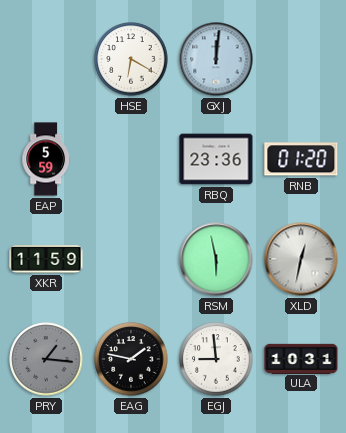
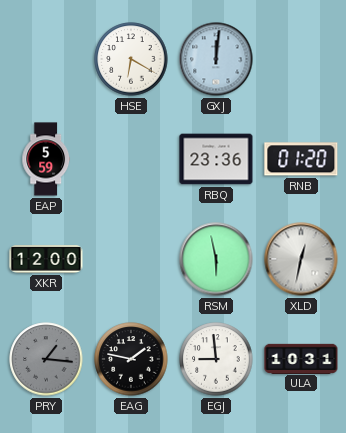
XKR: 11:59 -> 12:00
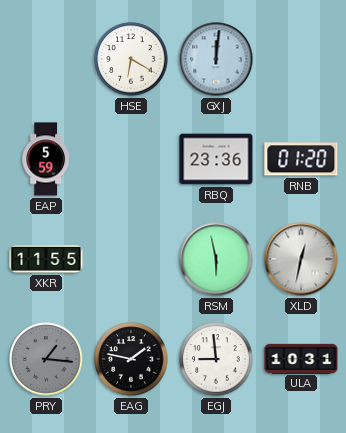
XKR: 12:00 -> 11:55
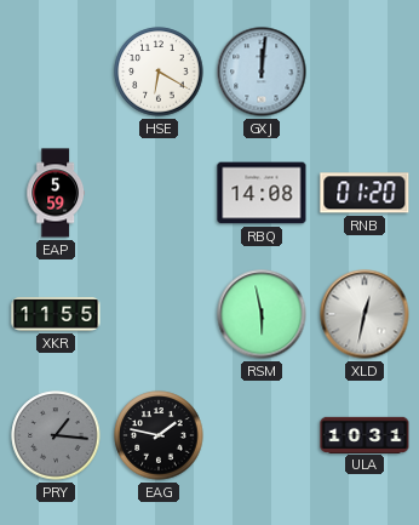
RBQ: 23:36 -> 14:08
EGJ: 8:59 -> none
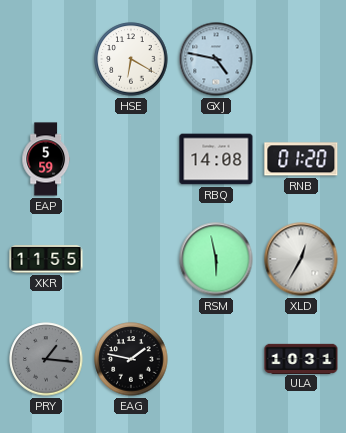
GXJ: 12:01 -> 4:47
XLD: 12:32 -> 12:35
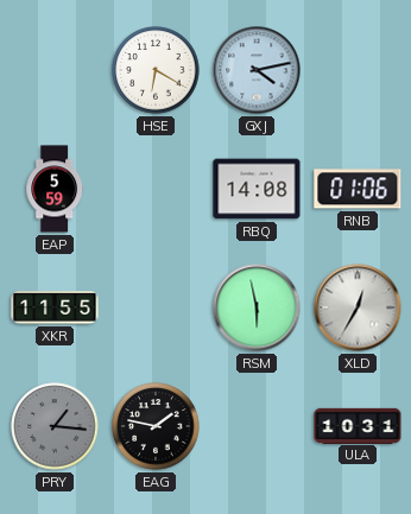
GXJ: 4:47 -> 4:13
RNB: 01:20 -> 01:06
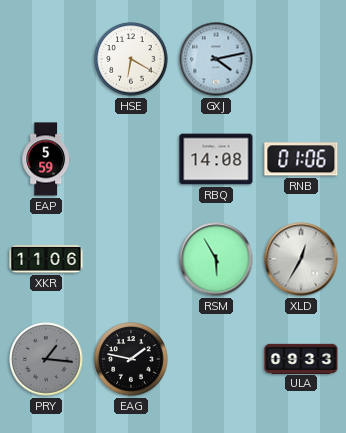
XKR: 11:55 -> 11:06
RSM: 5:58 -> 5:55
ULA: 10:31 -> 09:33
